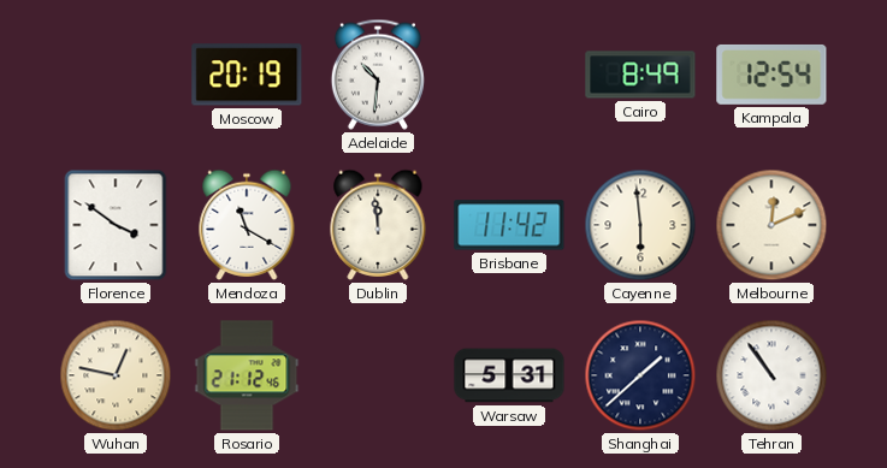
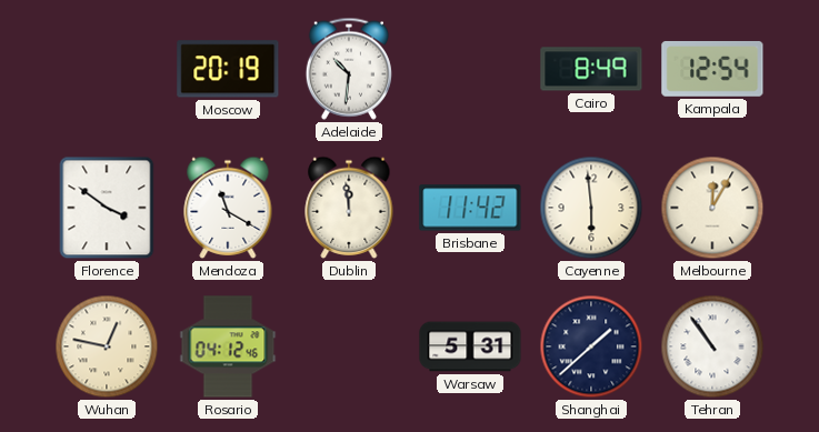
Melbourne: 12:11 -> 12:05
Rosario: 21:12 -> 04:12
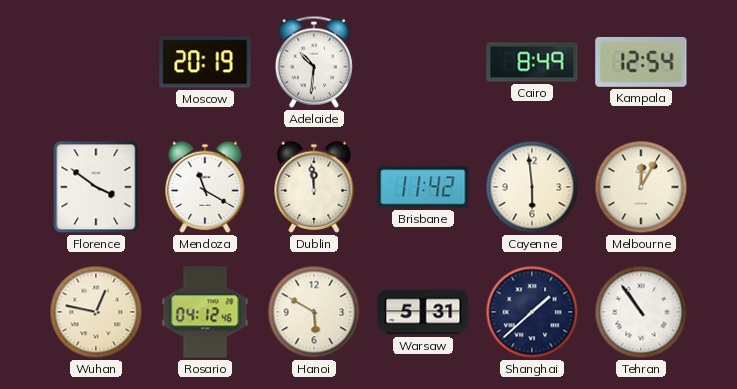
Hanoi: none -> 5:50
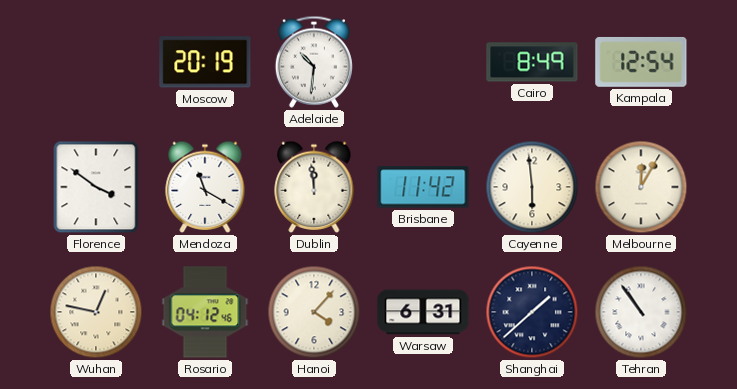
Hanoi: 5:50 -> 4:07
Warsaw: 5:31 -> 6:31
